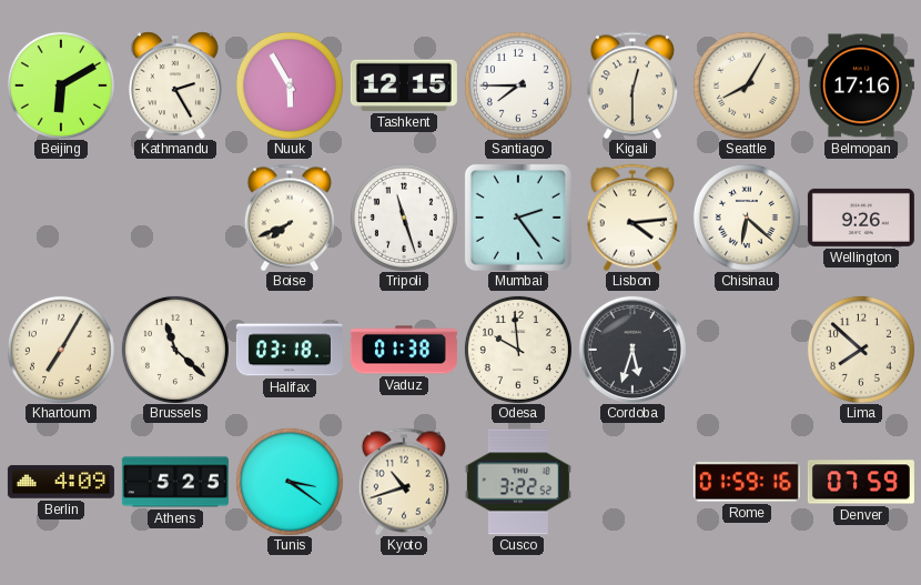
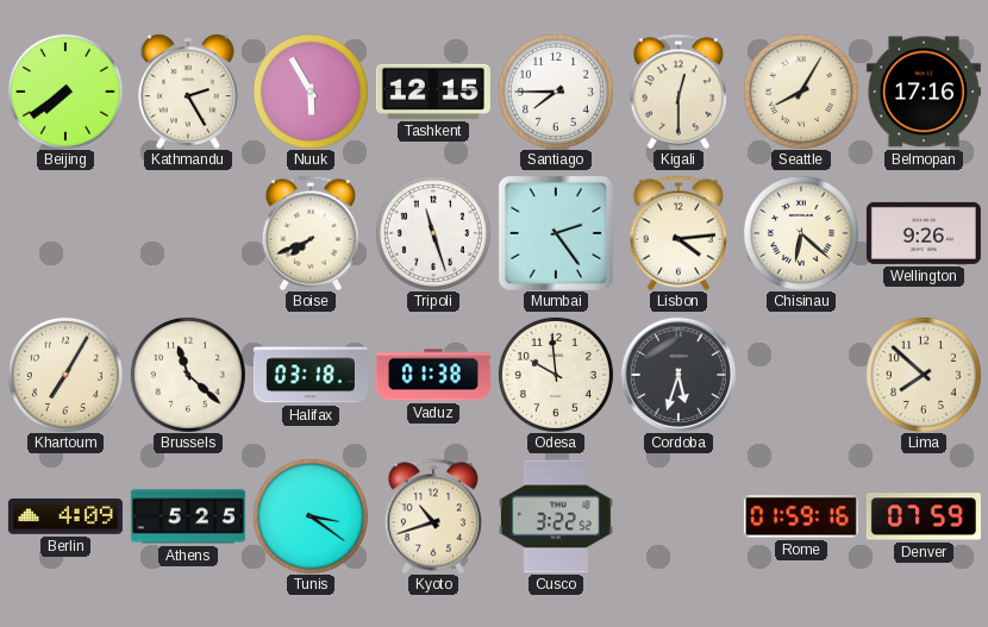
Beijing: 6:10 -> 7:39
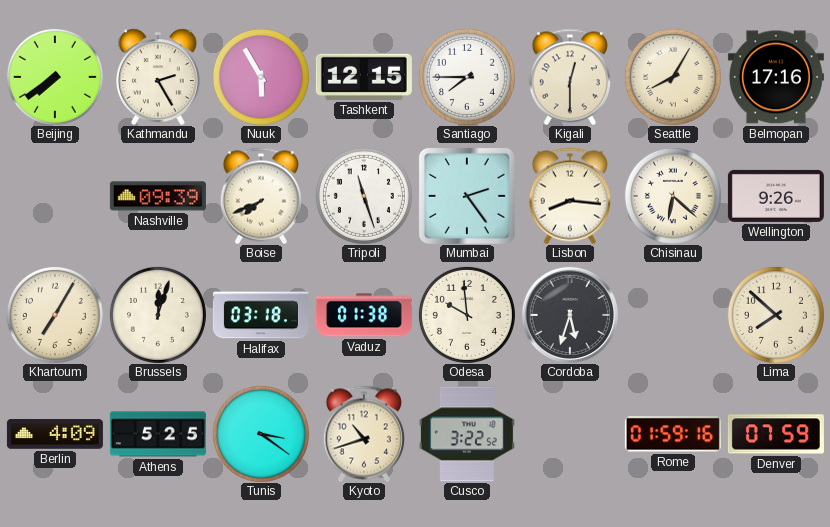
Nashville: none -> 09:39
Lisbon: 4:14 -> 8:16
Brussels: 11:22 -> 12:03
